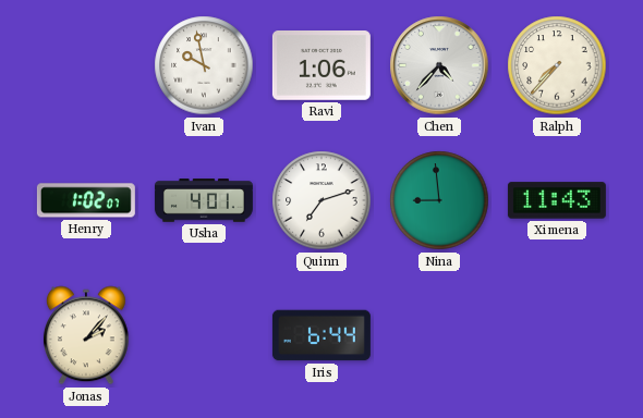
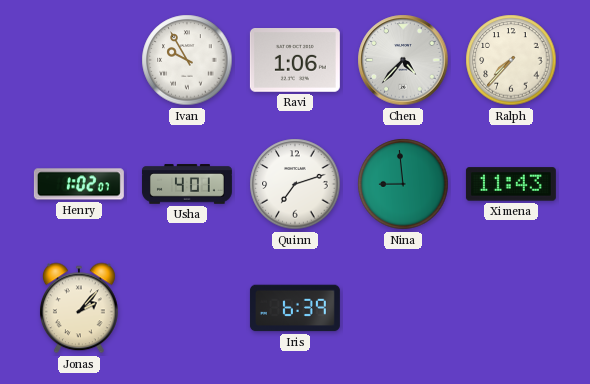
Ivan: 9:58 -> 9:55
Iris: 6:44 -> 6:39
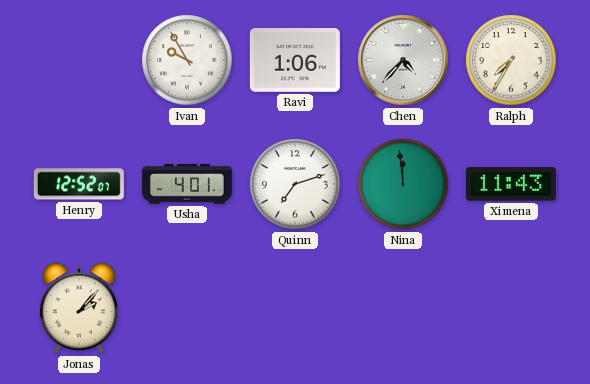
Ralph: 7:37 -> 7:35
Henry: 1:02 -> 12:52
Nina: 8:59 -> 11:59
Iris: 6:39 -> none
